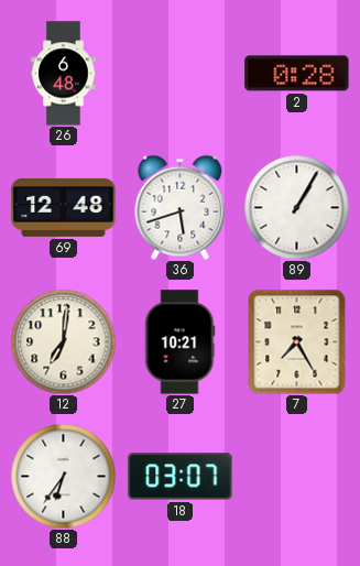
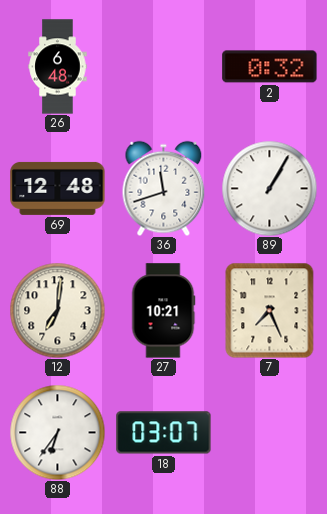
2: 0:28 -> 0:32
36: 5:42 -> 11:42
7: 7:25 -> 7:26
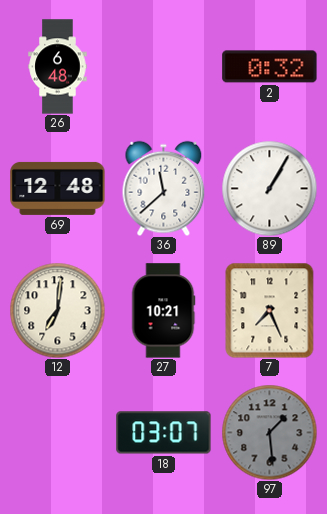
36: 11:42 -> 11:38
88: 6:36 -> none
97: none -> 1:29
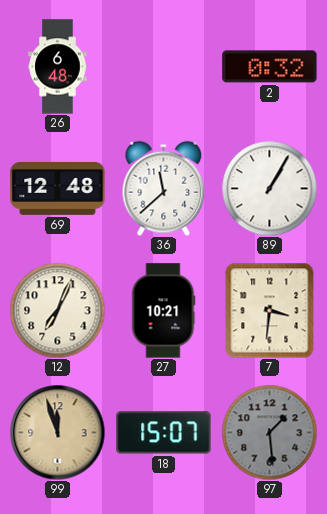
12: 7:01 -> 7:04
7: 7:26 -> 3:31
99: none -> 11:57
18: 03:07 -> 15:07
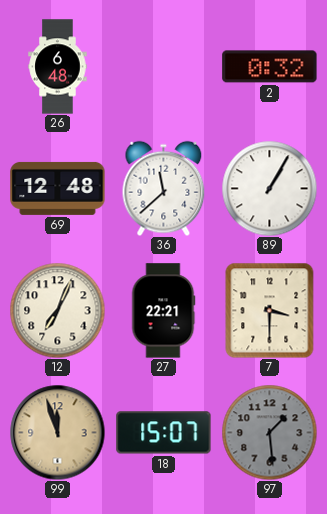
27: 10:21 -> 22:21
7: 3:31 -> 3:30
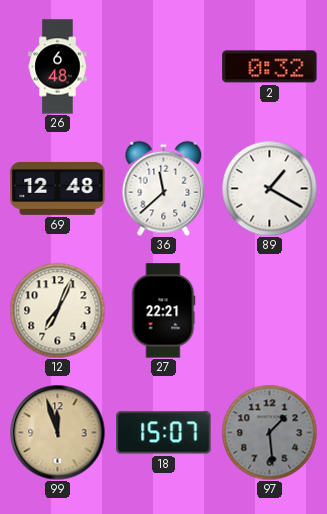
89: 1:05 -> 1:20
7: 3:30 -> none
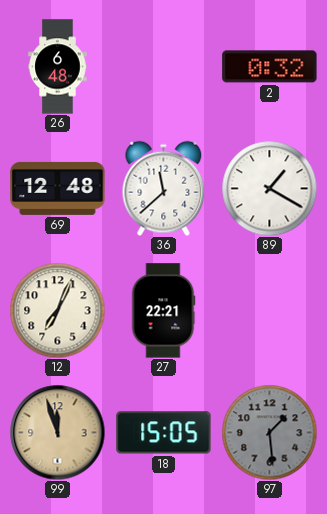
18: 15:07 -> 15:05
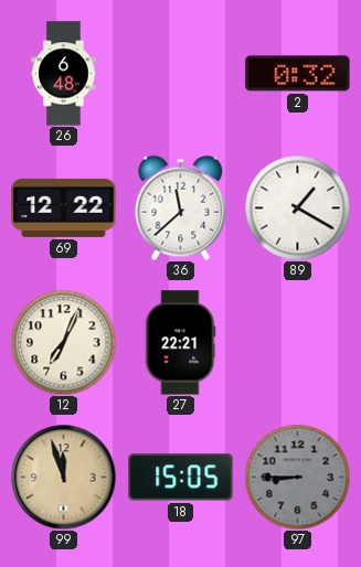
69: 12:48 -> 12:22
97: 1:29 -> 8:45
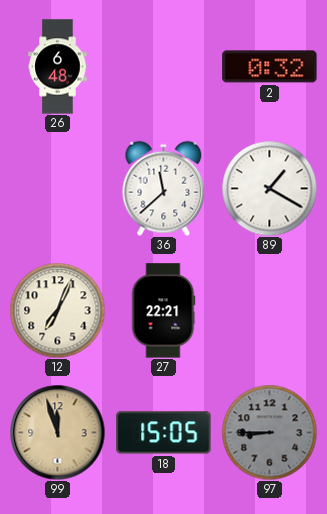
69: 12:22 -> none
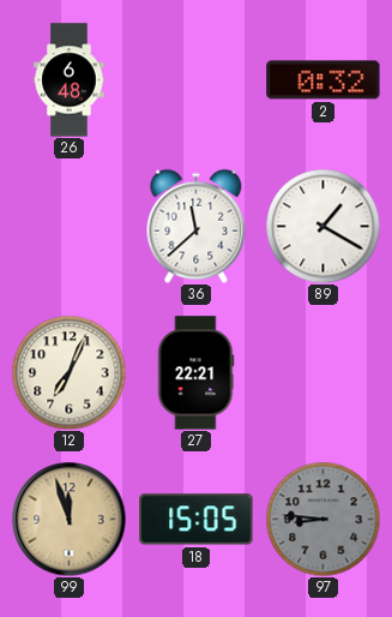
97: 8:45 -> 8:46
